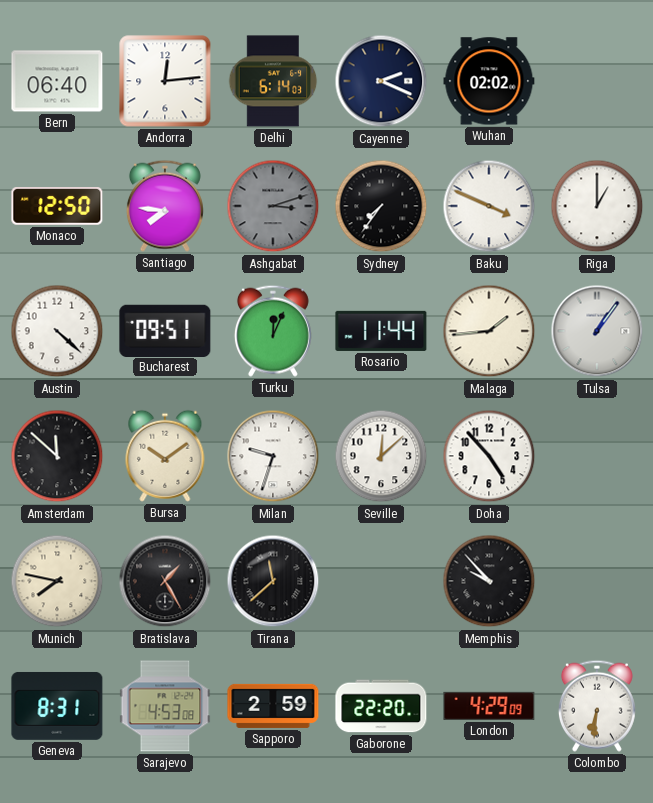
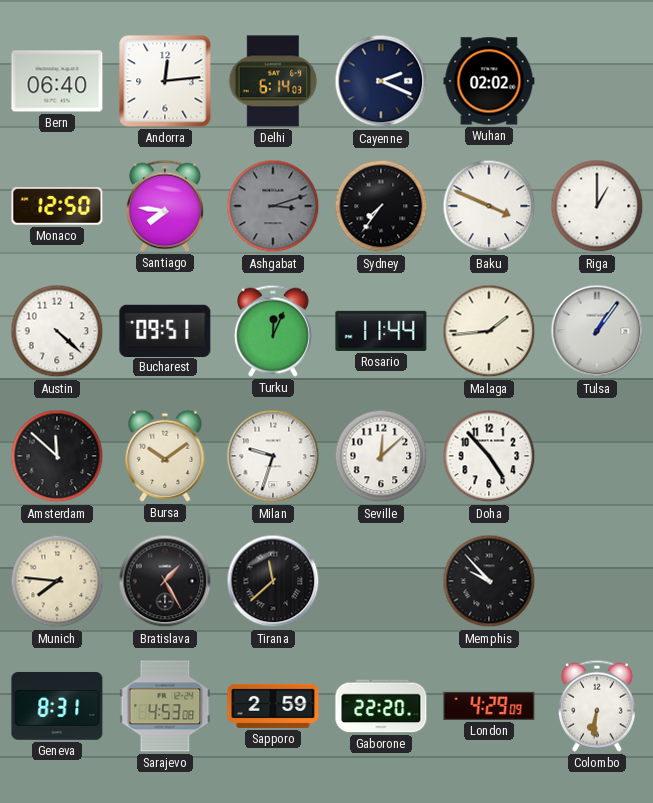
Munich: 7:47 -> 7:46
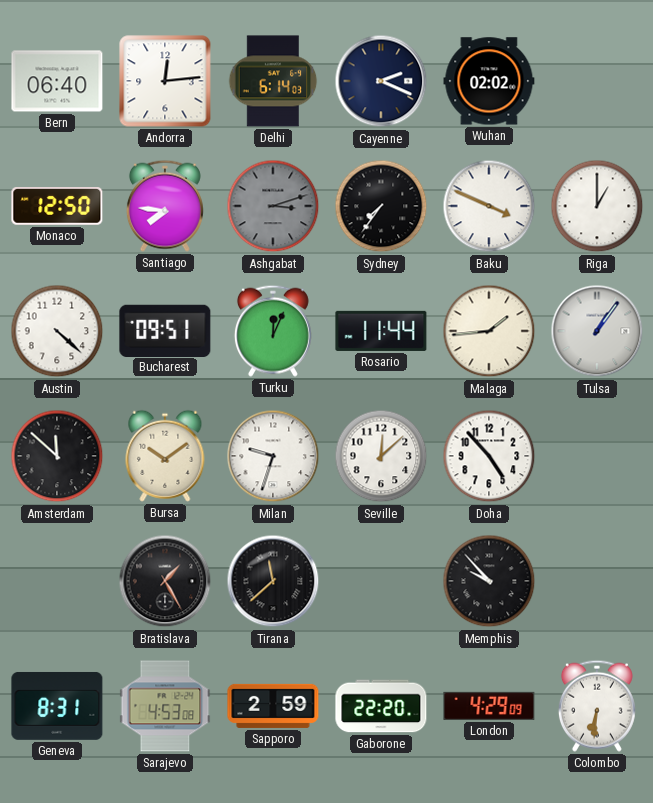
Munich: 7:46 -> none
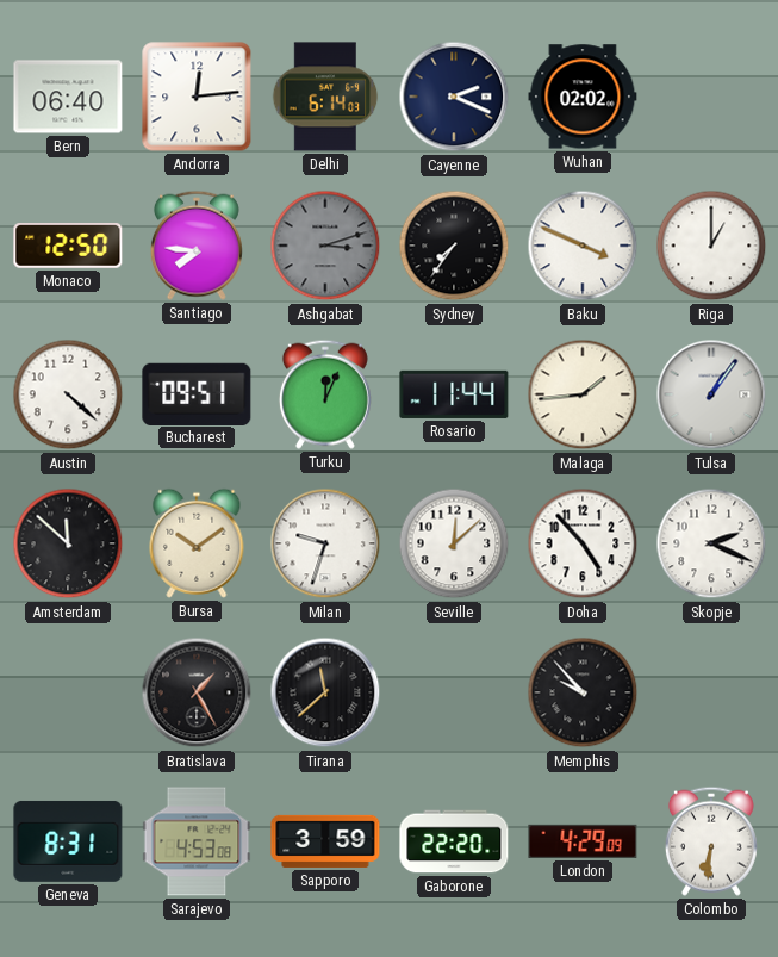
Skopje: none -> 2:19
Sapporo: 2:59 -> 3:59
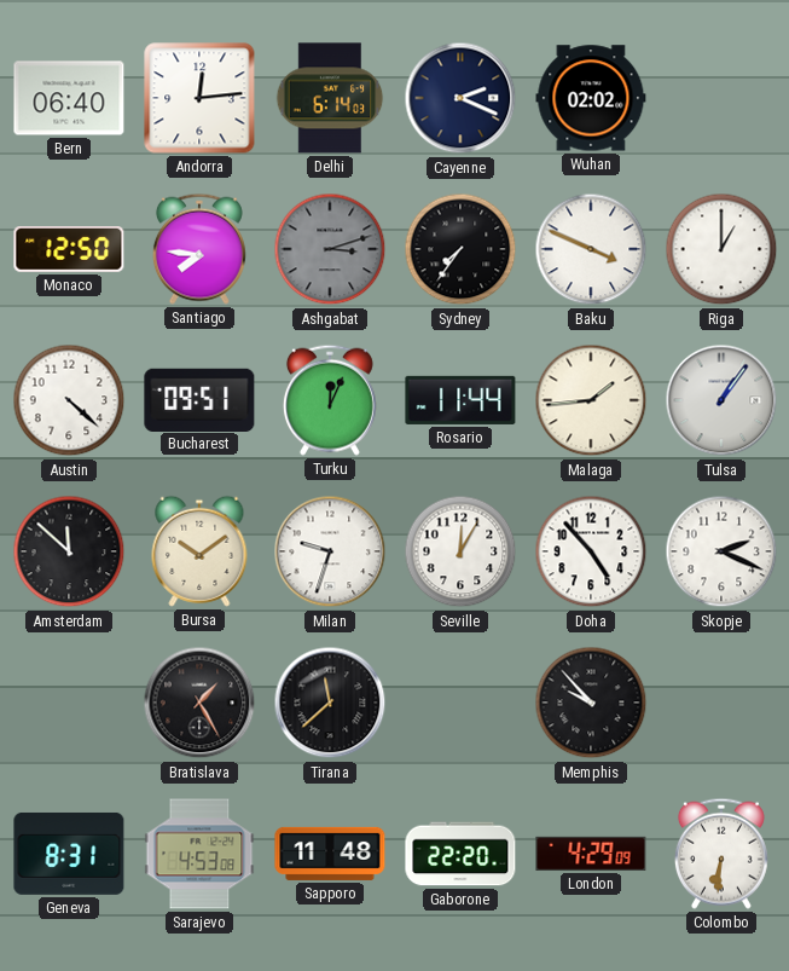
Seville: 12:08 -> 12:05
Sapporo: 3:59 -> 11:48
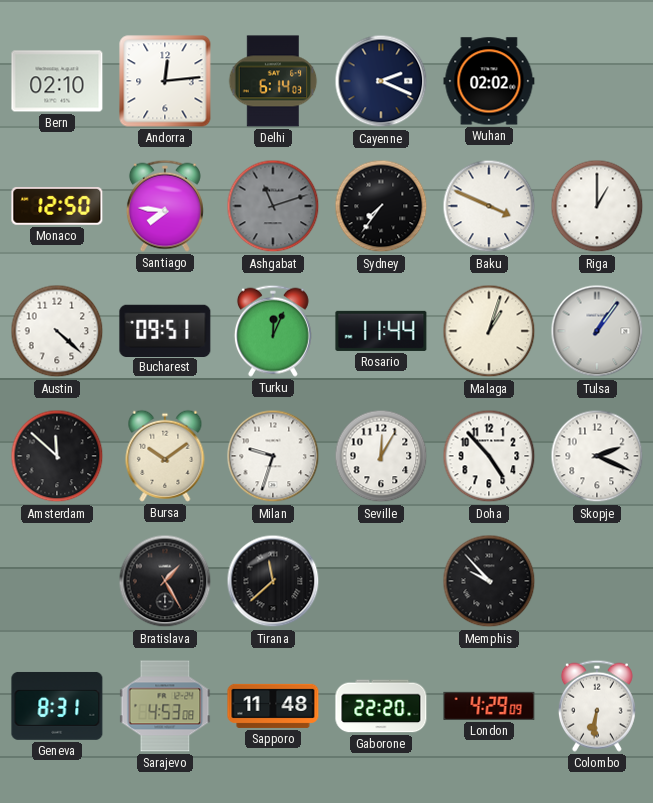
Bern: 06:40 -> 02:10
Ashgabat: 3:12 -> 11:12
Malaga: 1:44 -> 1:03
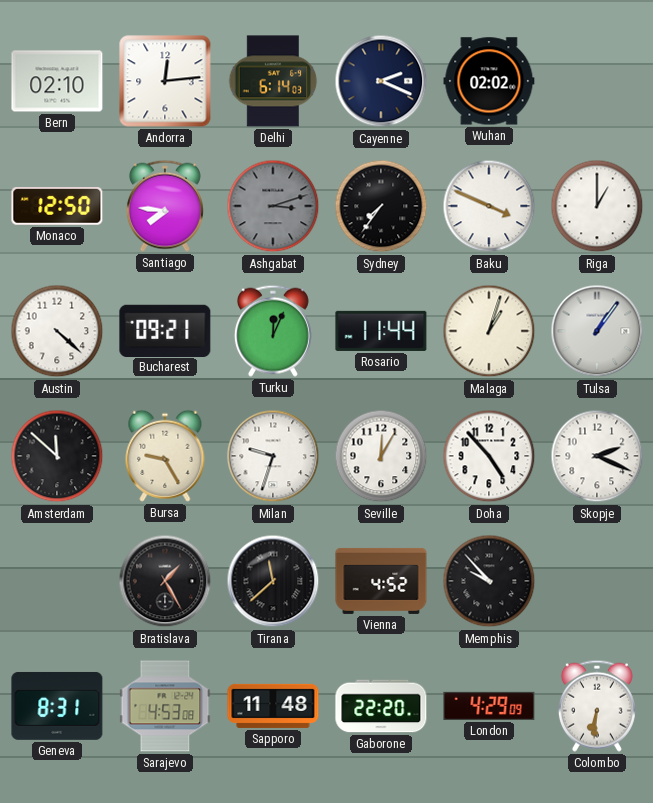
Ashgabat: 11:12 -> 3:12
Bucharest: 09:51 -> 09:21
Bursa: 10:09 -> 9:25
Vienna: none -> 4:52
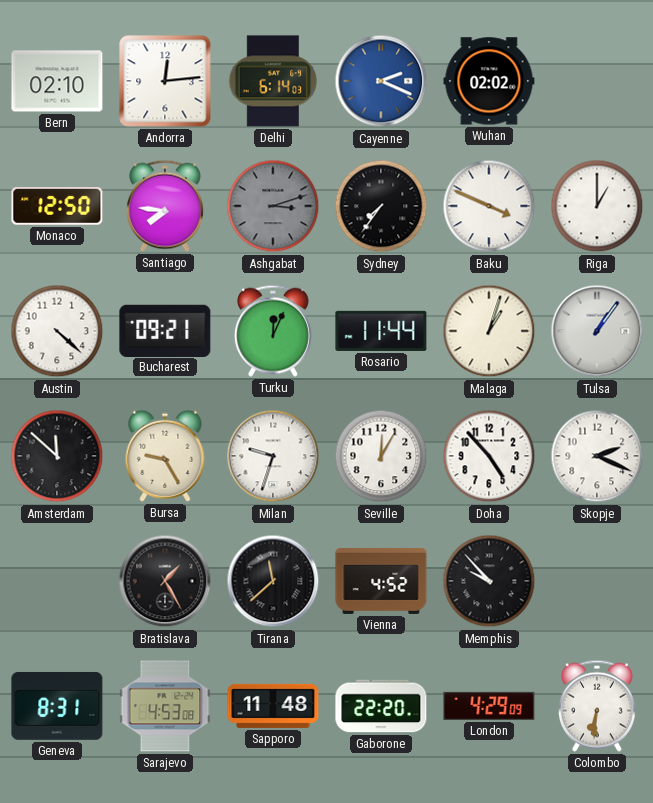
Cayenne dial: navy -> blue
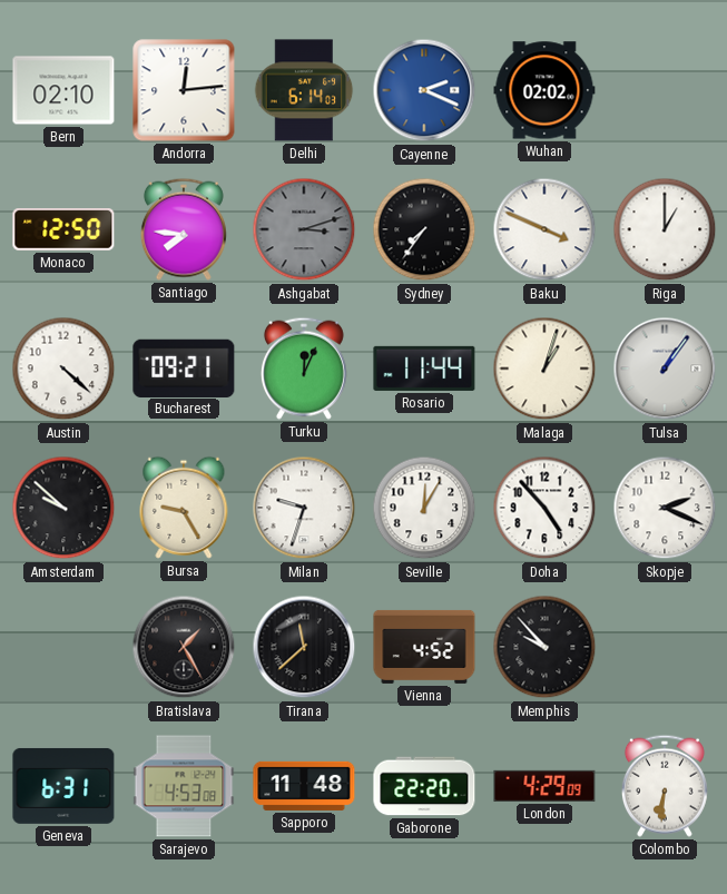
Amsterdam: 11:52 -> 9:52
Geneva: 8:31 -> 6:31
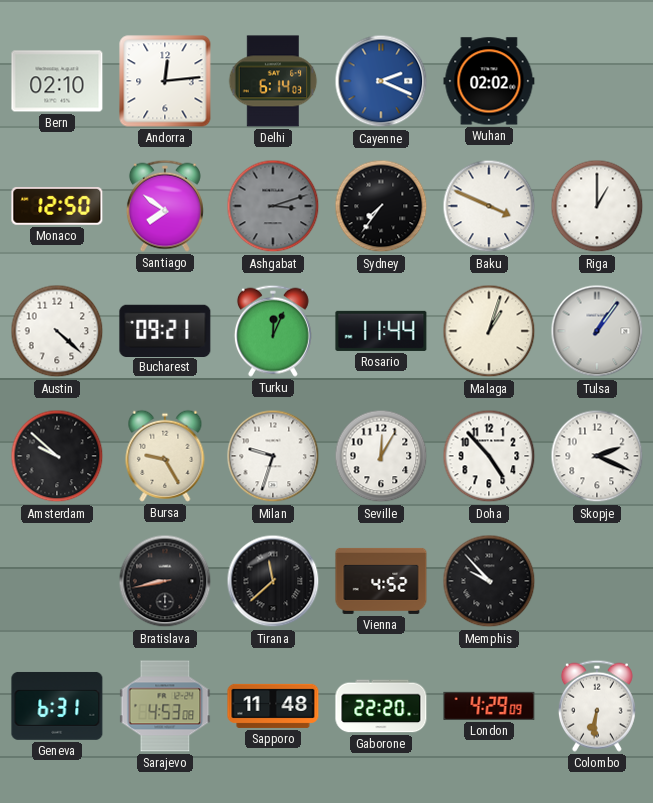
Santiago: 7:46 -> 7:51
Bratislava: 1:25 -> 8:43
